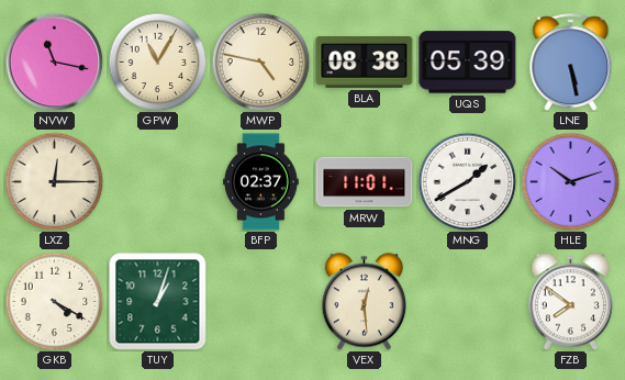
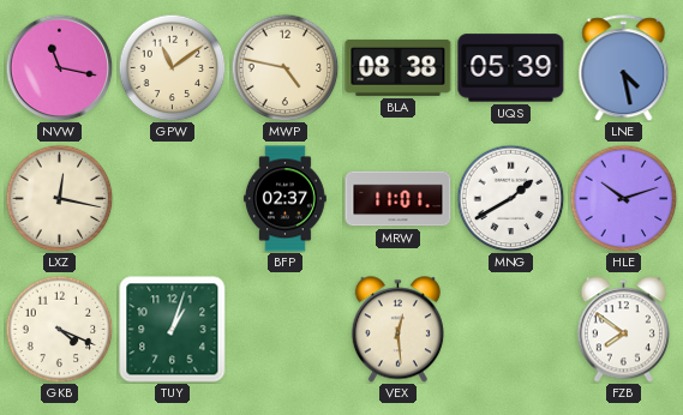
GPW: 11:05 -> 11:09
LNE: 5:28 -> 4:28
LXZ: 12:15 -> 12:17
GKB: 4:20 -> 4:19
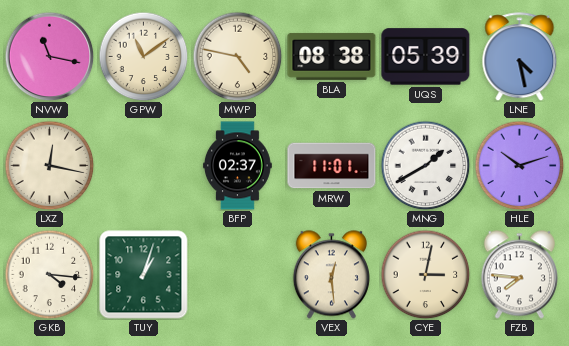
GKB: 4:19 -> 4:16
CYE: none -> 3:02
FZB: 7:51 -> 7:46
